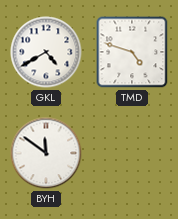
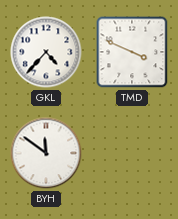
GKL: 4:40 -> 4:37
TMD: 4:48 -> 3:49
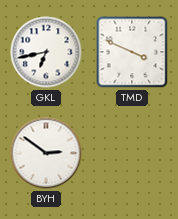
GKL: 4:37 -> 6:43
BYH: 11:51 -> 2:51
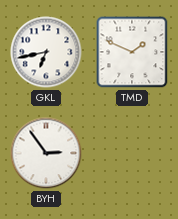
TMD: 3:49 -> 1:49
BYH: 2:51 -> 2:54
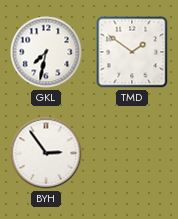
GKL: 6:43 -> 7:32
TMD: 1:49 -> 1:51
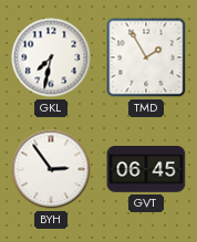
TMD: 1:51 -> 1:55
GVT: none -> 06:45
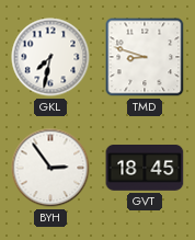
TMD: 1:55 -> 8:48
GVT: 06:45 -> 18:45
